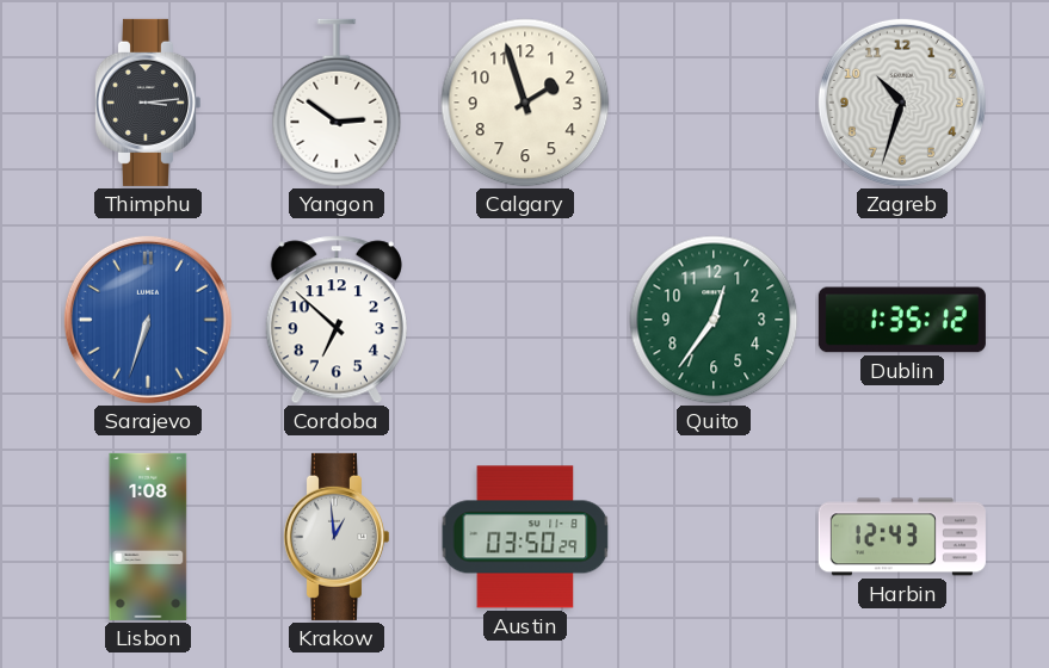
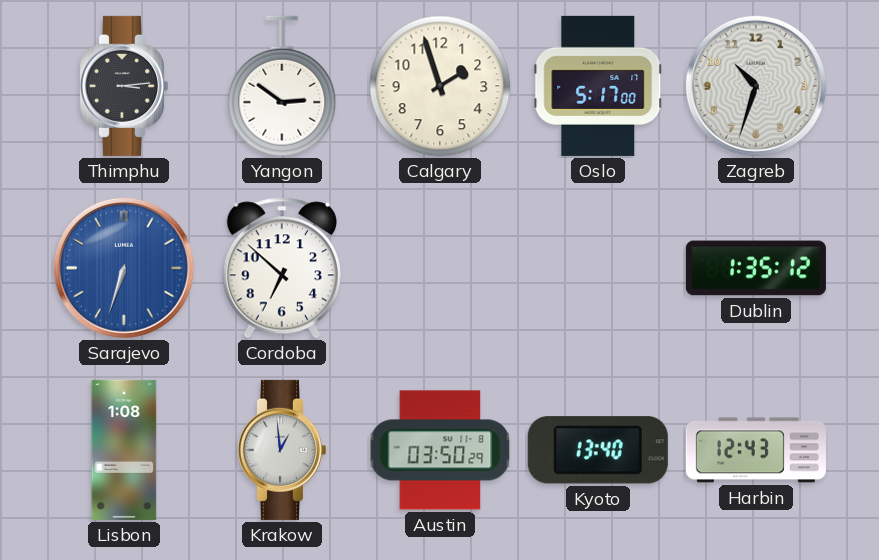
Oslo: none -> 5:17
Quito: 12:36 -> none
Kyoto: none -> 13:40
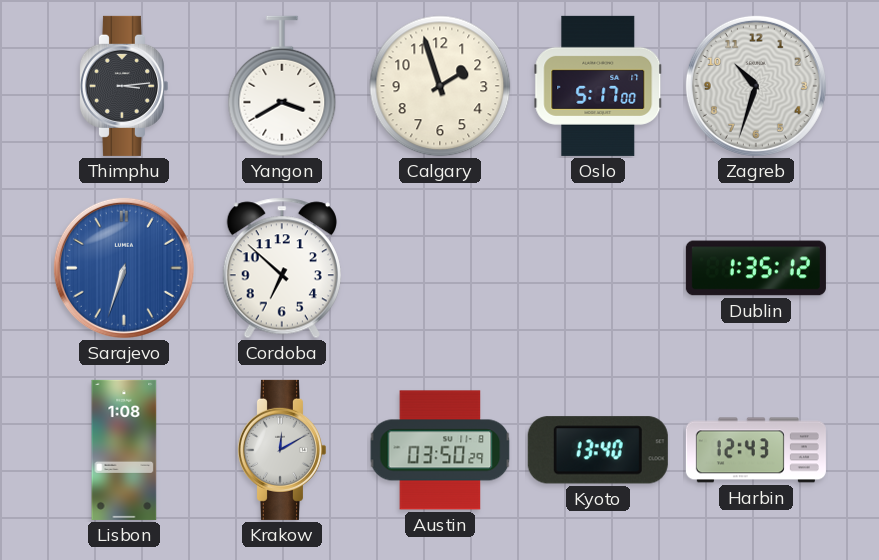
Yangon: 2:51 -> 3:40
Krakow: 12:59 -> 12:10
